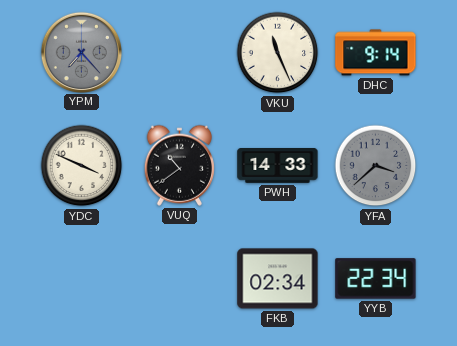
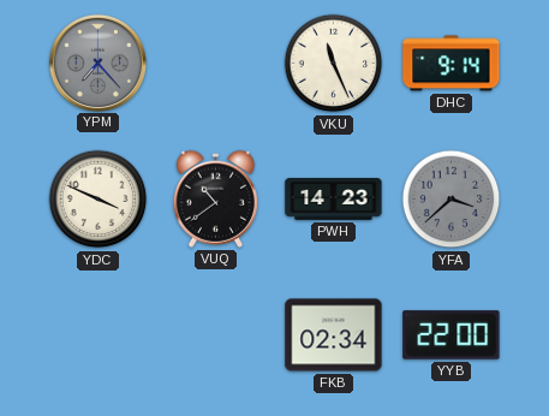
PWH: 14:33 -> 14:23
YYB: 22:34 -> 22:00
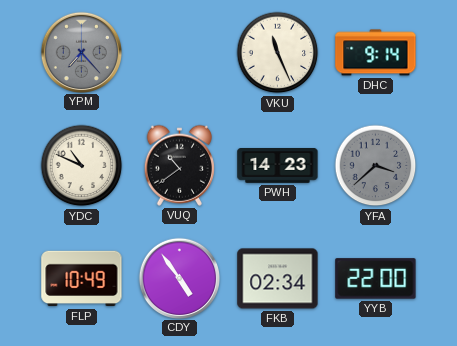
YDC: 3:49 -> 10:49
FLP: none -> 10:49
CDY: none -> 4:54
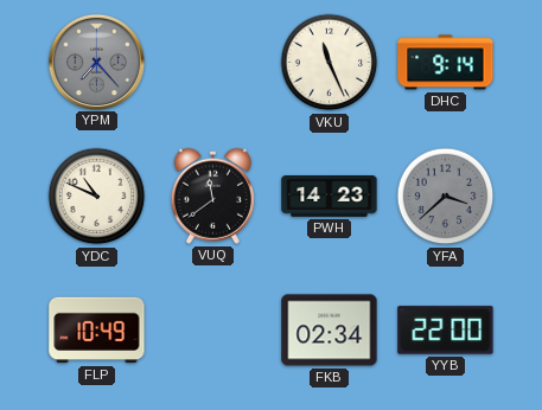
VUQ: 10:39 -> 11:39
CDY: 4:54 -> none
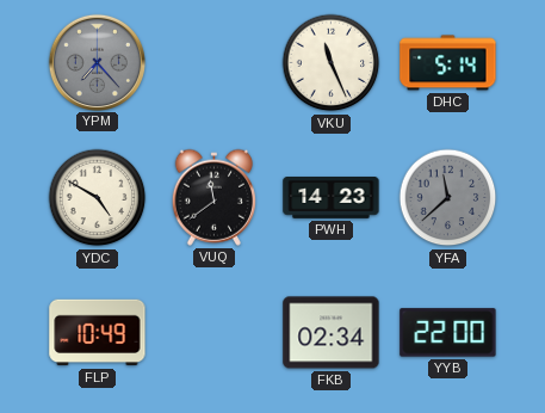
DHC: 9:14 -> 5:14
YDC: 10:49 -> 4:50
YFA: 3:38 -> 11:38
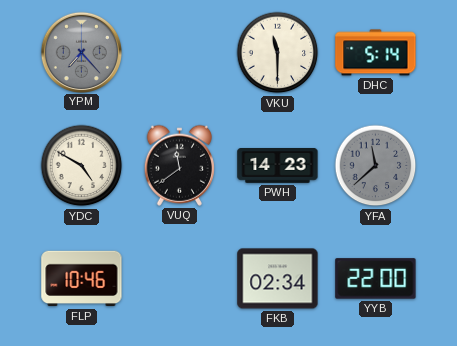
VKU: 11:26 -> 11:30
FLP: 10:49 -> 10:46
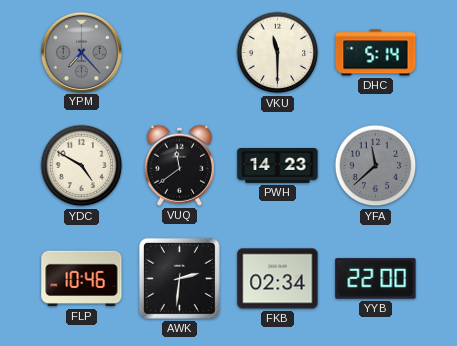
AWK: none -> 2:31
